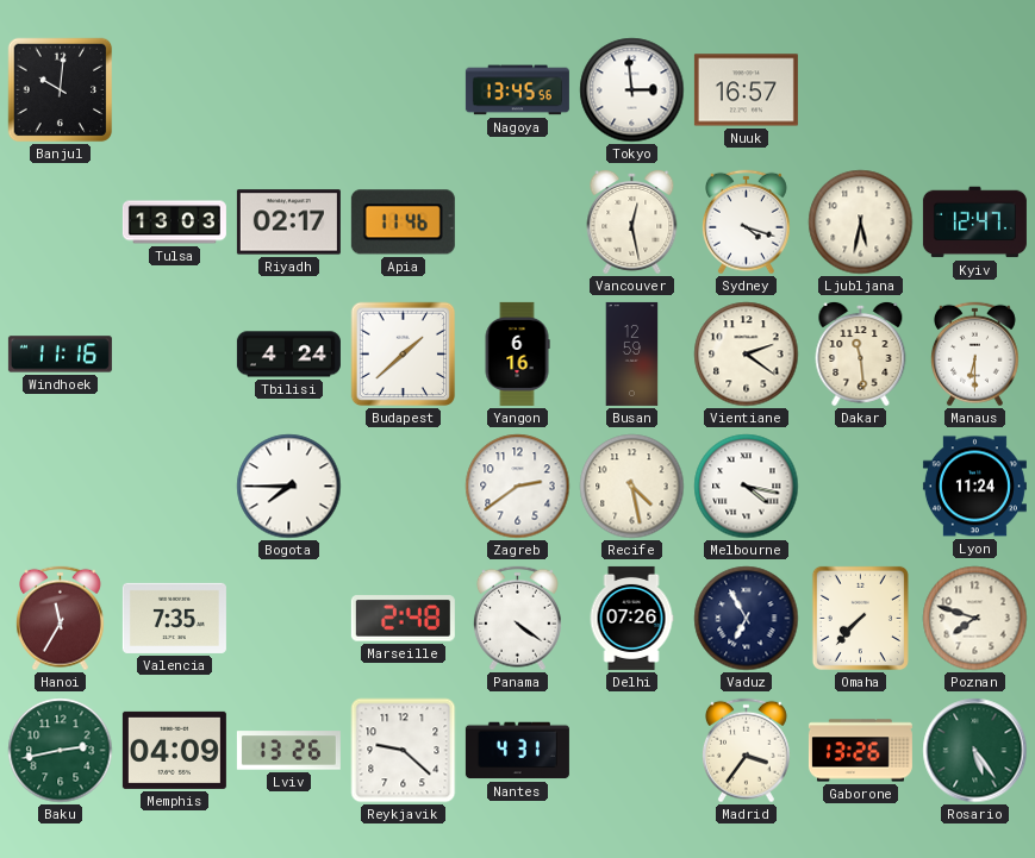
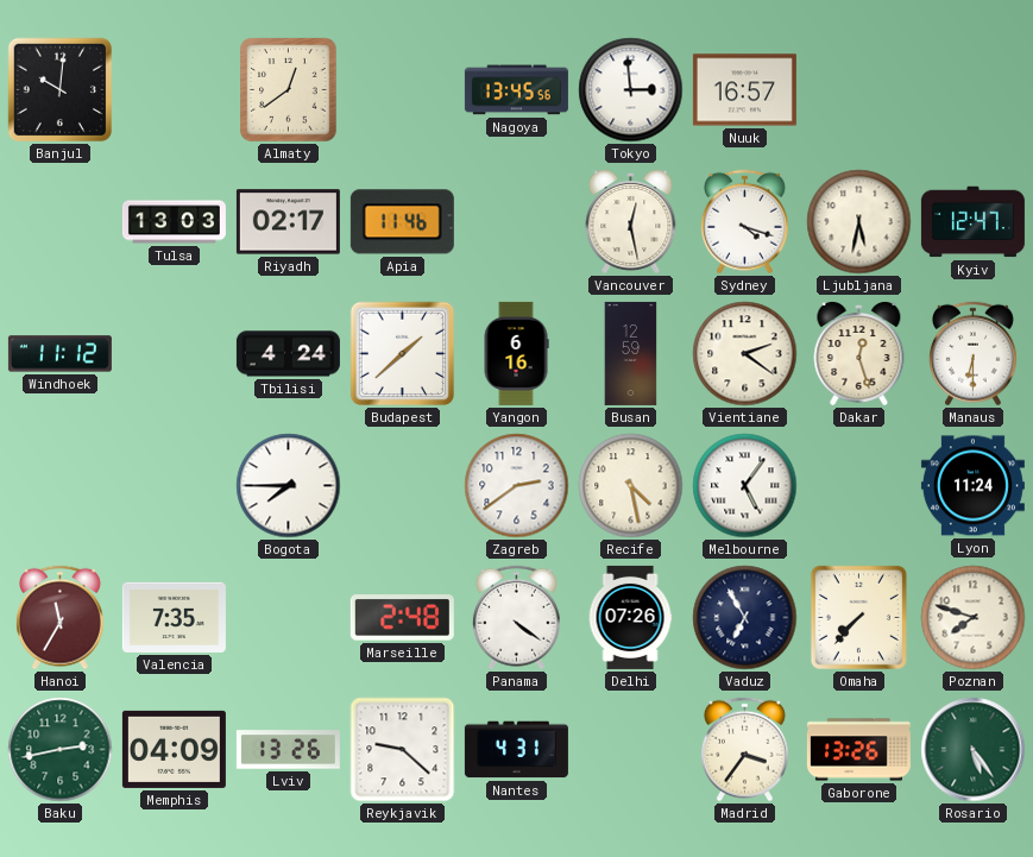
Almaty: none -> 12:39
Windhoek: 11:16 -> 11:12
Dakar: 11:29 -> 12:27
Melbourne: 4:17 -> 5:06
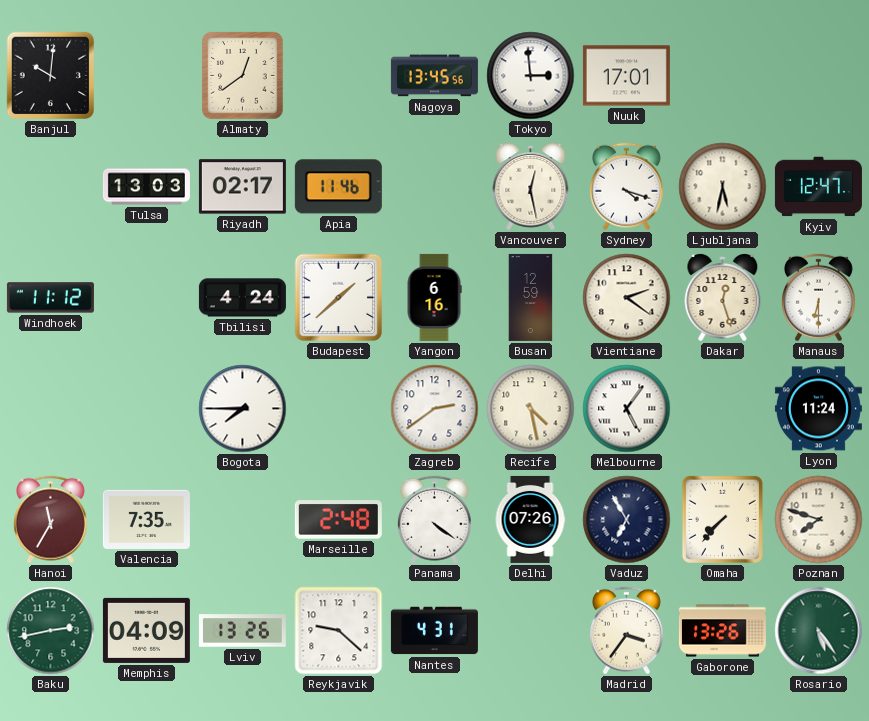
Nuuk: 16:57 -> 17:01
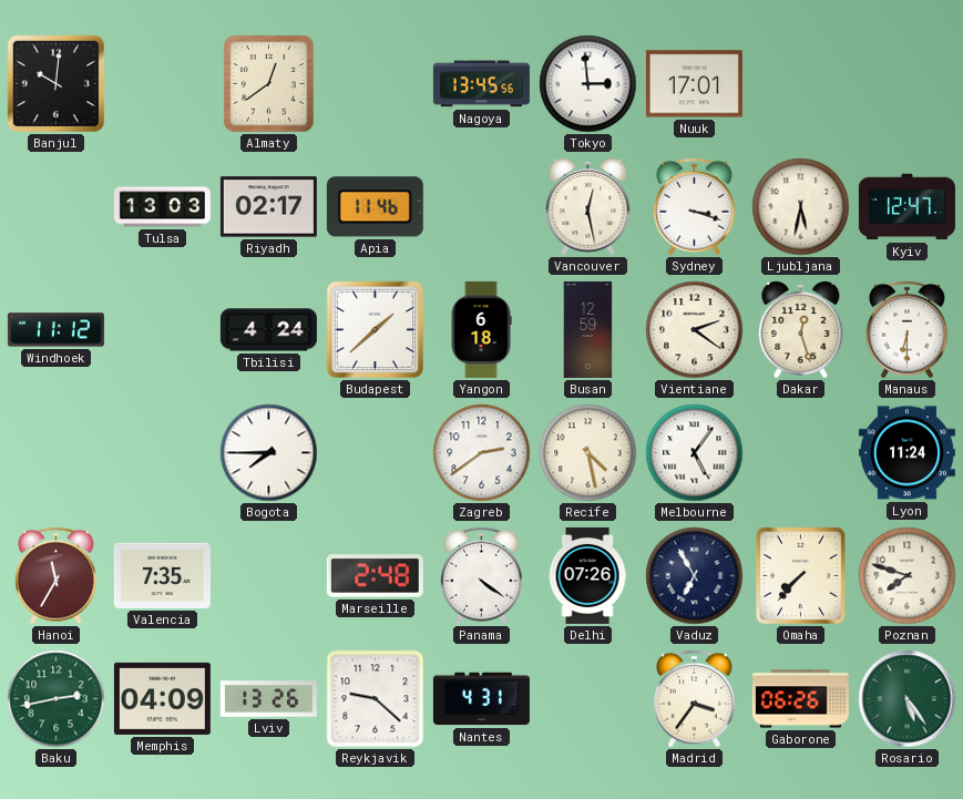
Sydney: 4:18 -> 3:18
Yangon: 6:16 -> 6:18
Gaborone: 13:26 -> 06:26
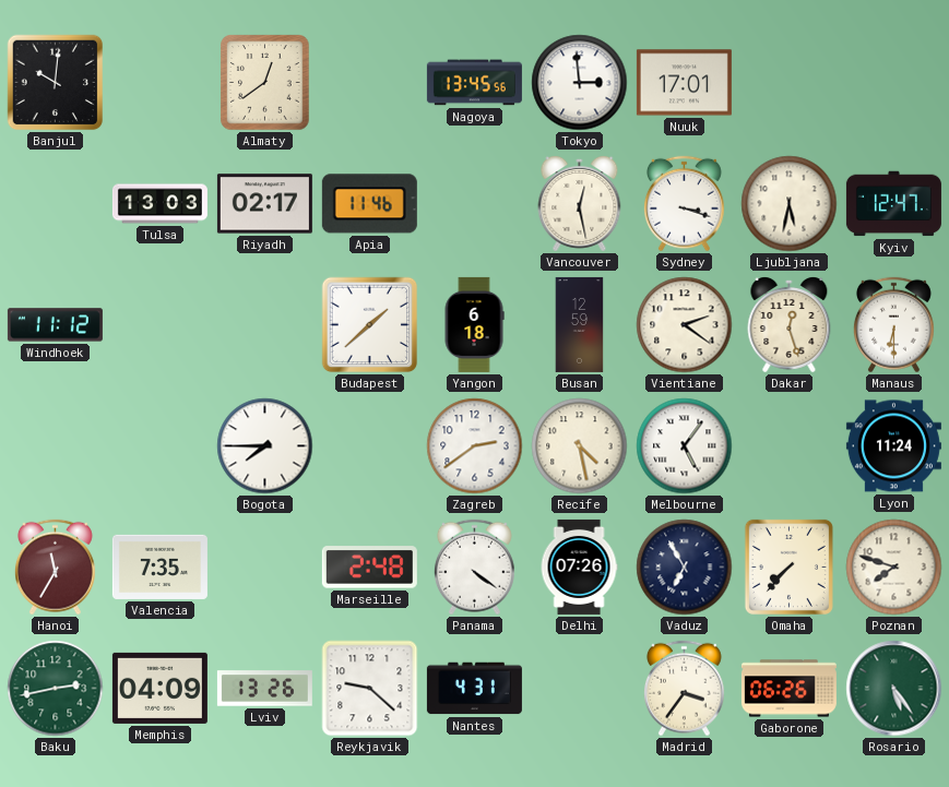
Tbilisi: 4:24 -> none
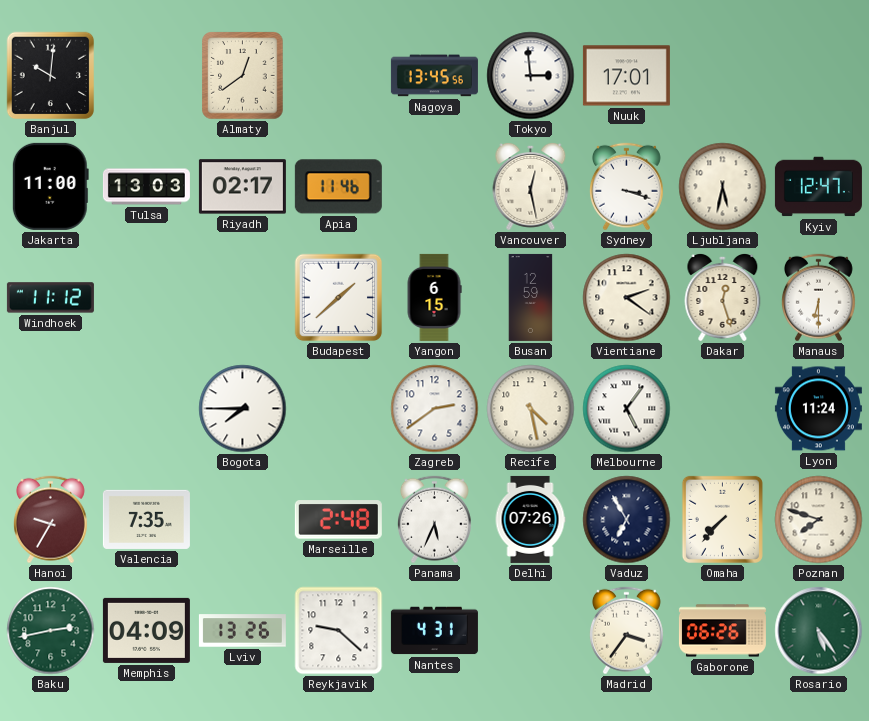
Jakarta: none -> 11:00
Yangon: 6:18 -> 6:15
Hanoi: 11:35 -> 9:35
Panama: 4:21 -> 5:34
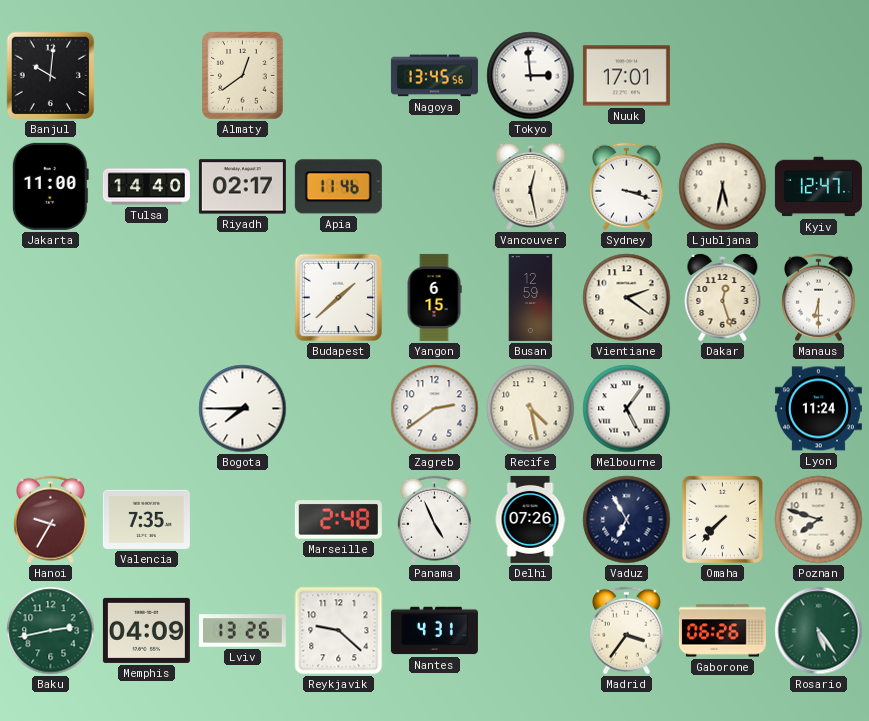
Tulsa: 13:03 -> 14:40
Windhoek: 11:12 -> none
Panama: 5:34 -> 4:56
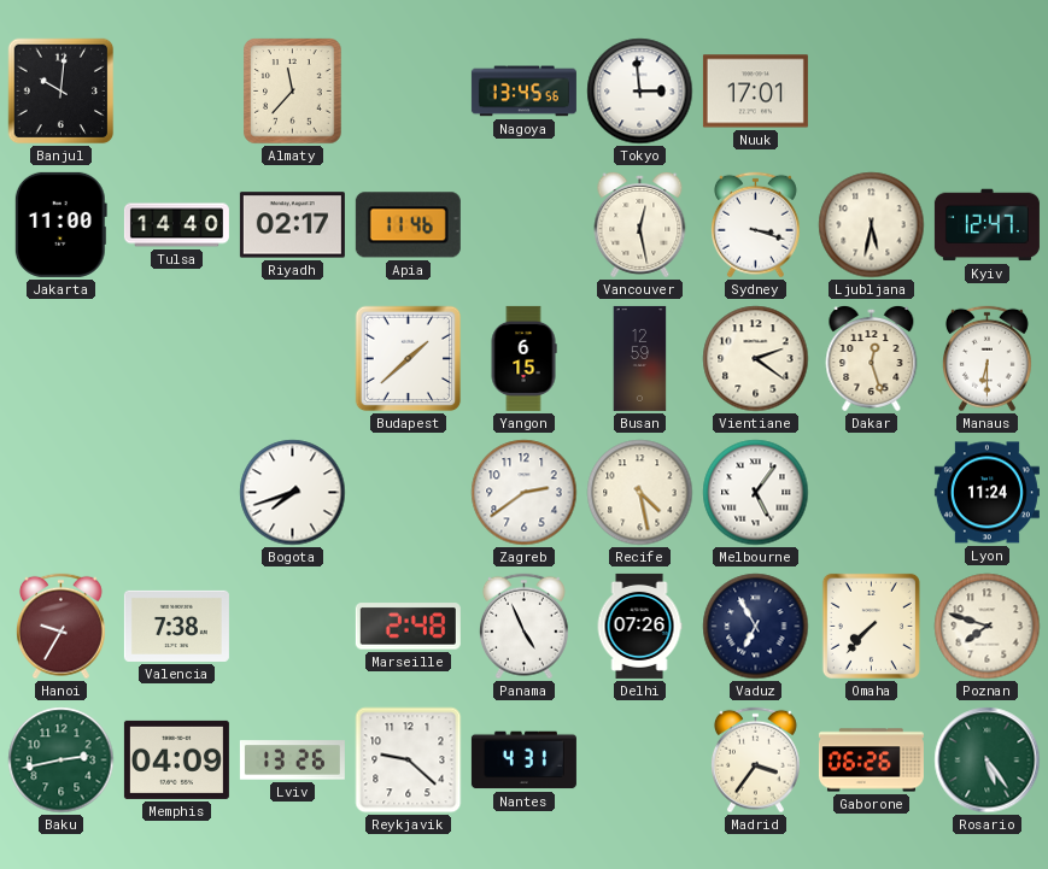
Almaty: 12:39 -> 11:37
Bogota: 7:45 -> 7:42
Valencia: 7:35 -> 7:38
